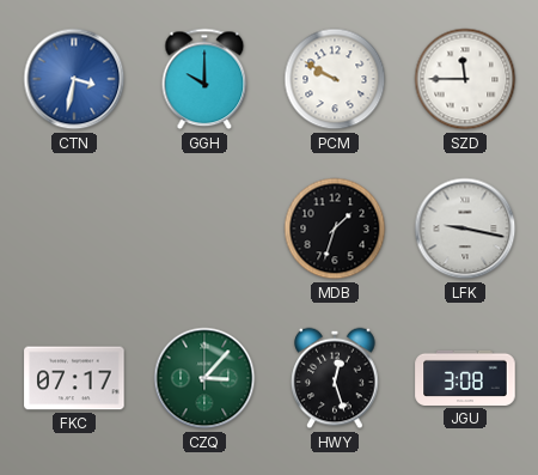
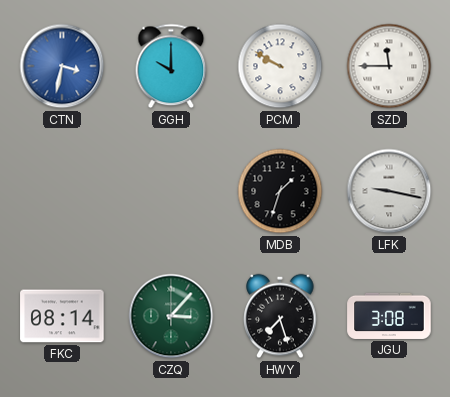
FKC: 07:17 -> 08:14
HWY: 12:27 -> 7:27
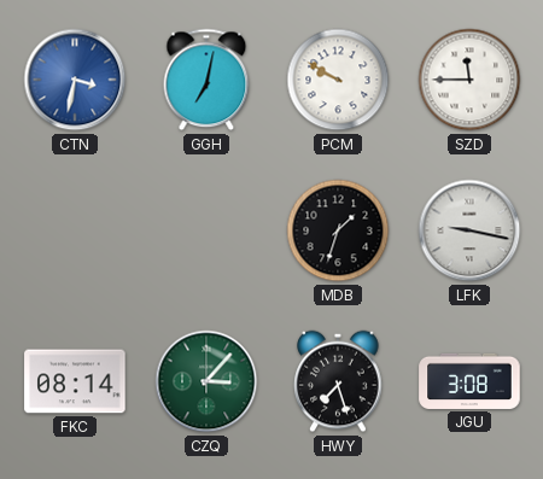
GGH: 10:00 -> 7:02
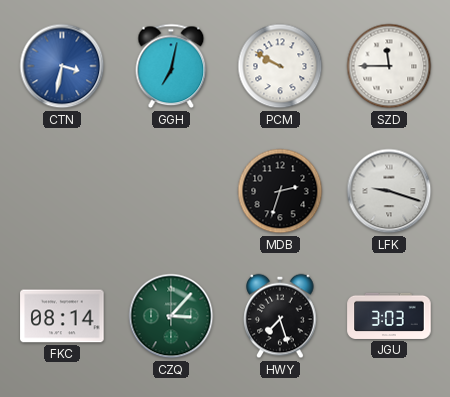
MDB: 1:33 -> 2:33
LFK: 9:17 -> 9:18
JGU: 3:08 -> 3:03
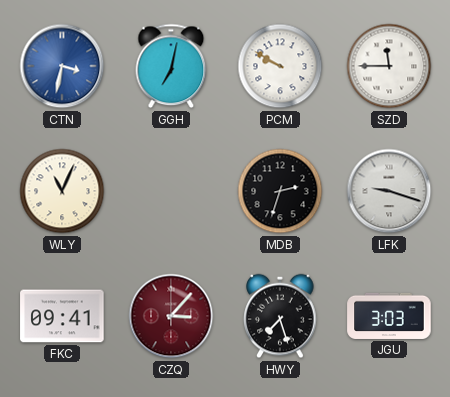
WLY: none -> 11:04
FKC: 08:14 -> 09:41
CZQ dial: green -> burgundy
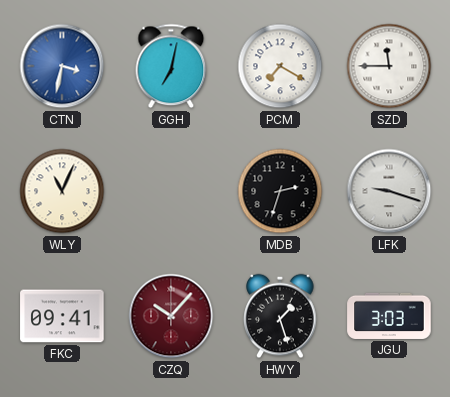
PCM: 9:50 -> 7:20
CZQ: 3:07 -> 10:07
HWY: 7:27 -> 1:27
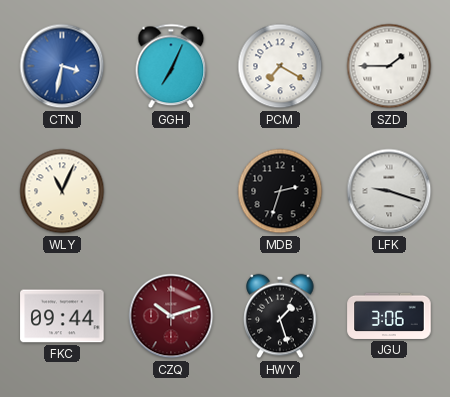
GGH: 7:02 -> 7:04
SZD: 11:45 -> 1:45
FKC: 09:41 -> 09:44
CZQ: 10:07 -> 10:12
JGU: 3:03 -> 3:06
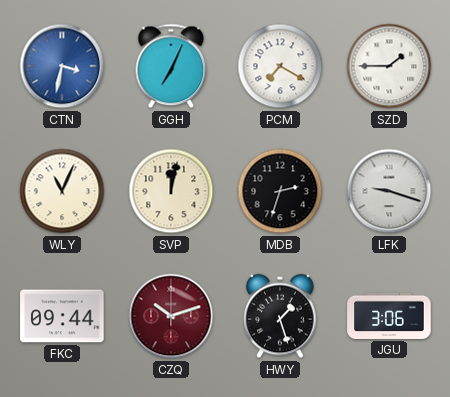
SVP: none -> 12:02
